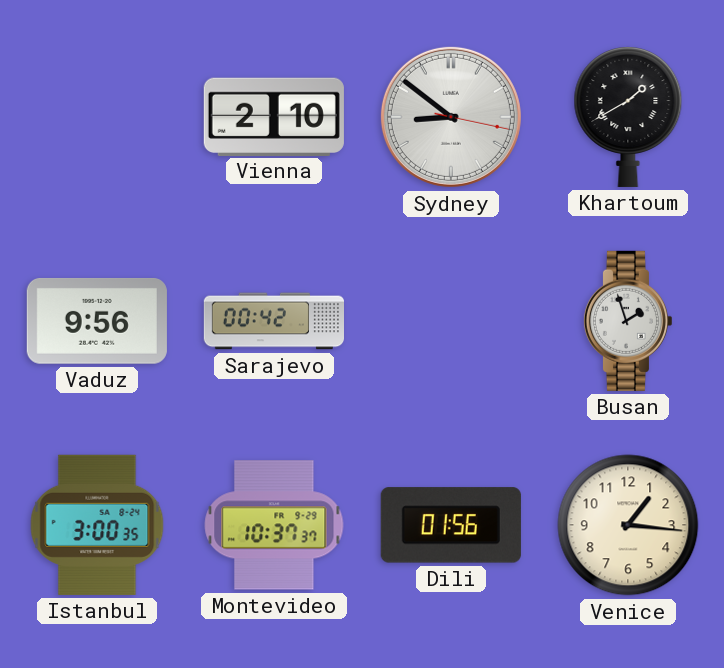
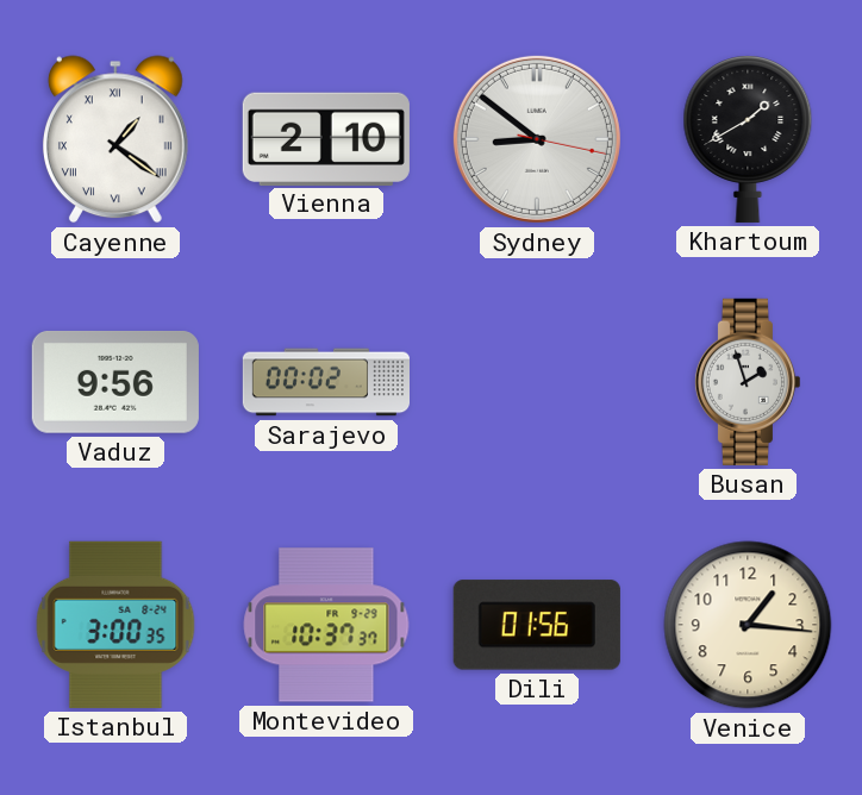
Cayenne: none -> 1:21
Sarajevo: 00:42 -> 00:02
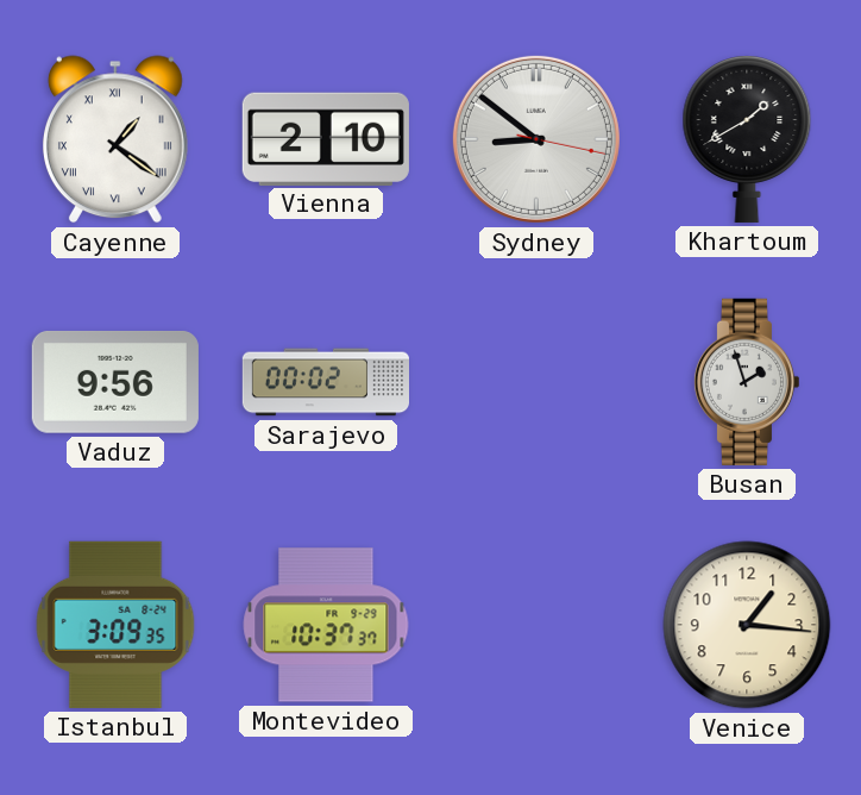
Istanbul: 3:00 -> 3:09
Dili: 01:56 -> none
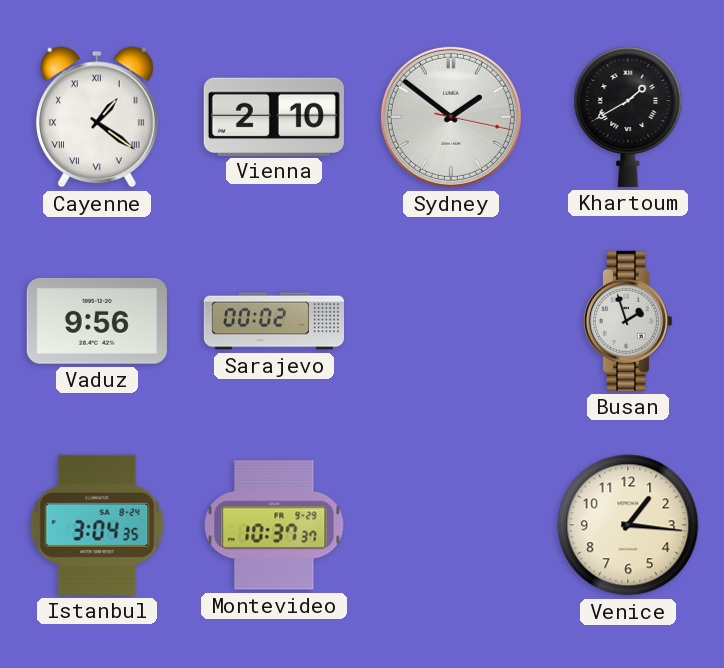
Sydney: 8:51 -> 1:51
Istanbul: 3:09 -> 3:04
